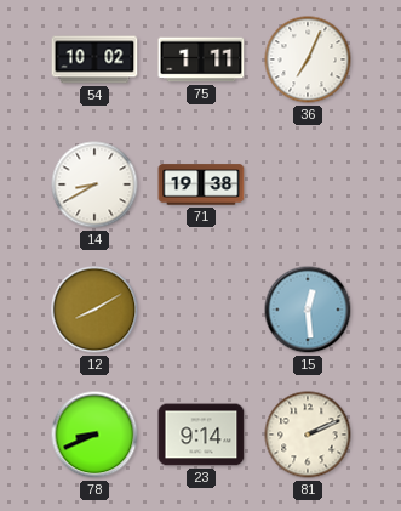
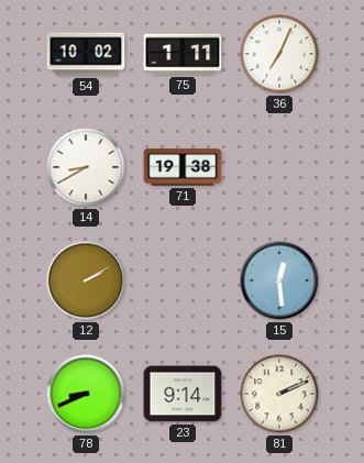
12: 8:10 -> 2:10
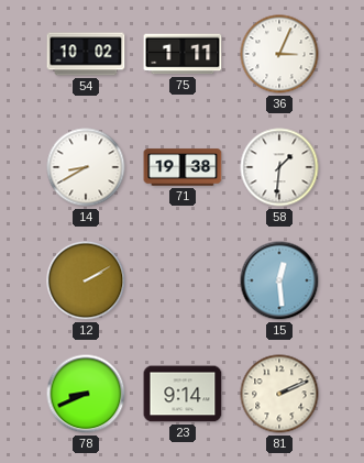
36: 7:04 -> 3:04
58: none -> 1:31
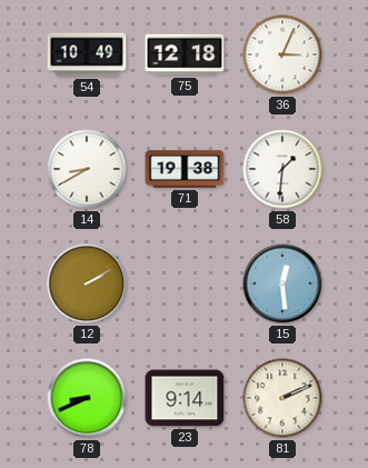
54: 10:02 -> 10:49
75: 1:11 -> 12:18
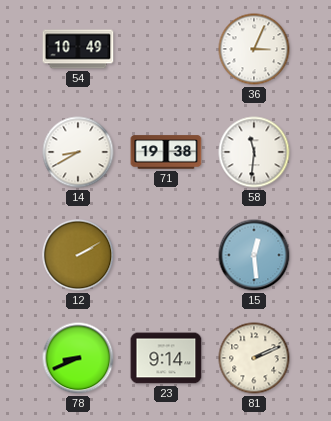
75: 12:18 -> none
58: 1:31 -> 11:31
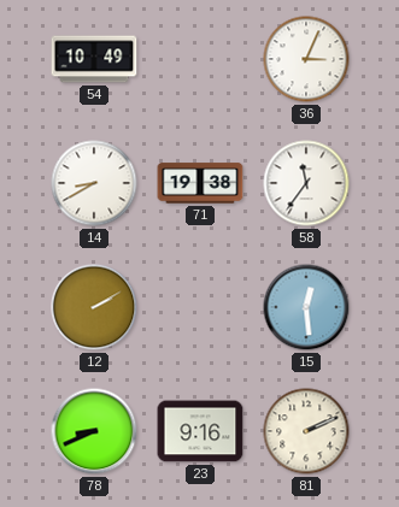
58: 11:31 -> 11:36
23: 9:14 -> 9:16
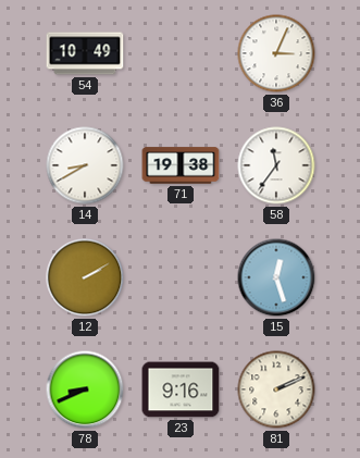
15: 12:29 -> 12:27
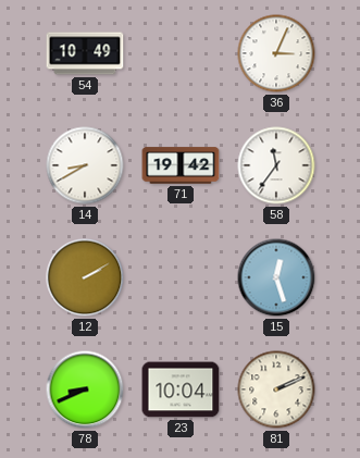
71: 19:38 -> 19:42
23: 9:16 -> 10:04
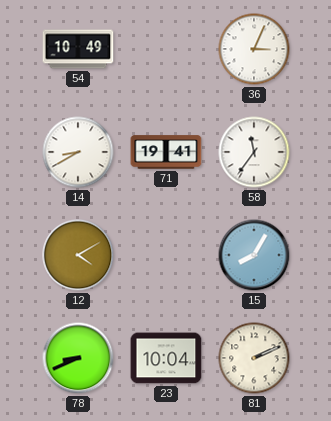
71: 19:42 -> 19:41
12: 2:10 -> 4:10
15: 12:27 -> 8:05
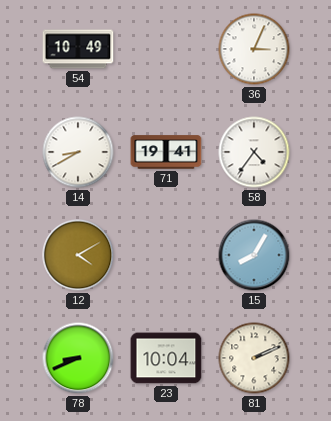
58: 11:36 -> 4:36
